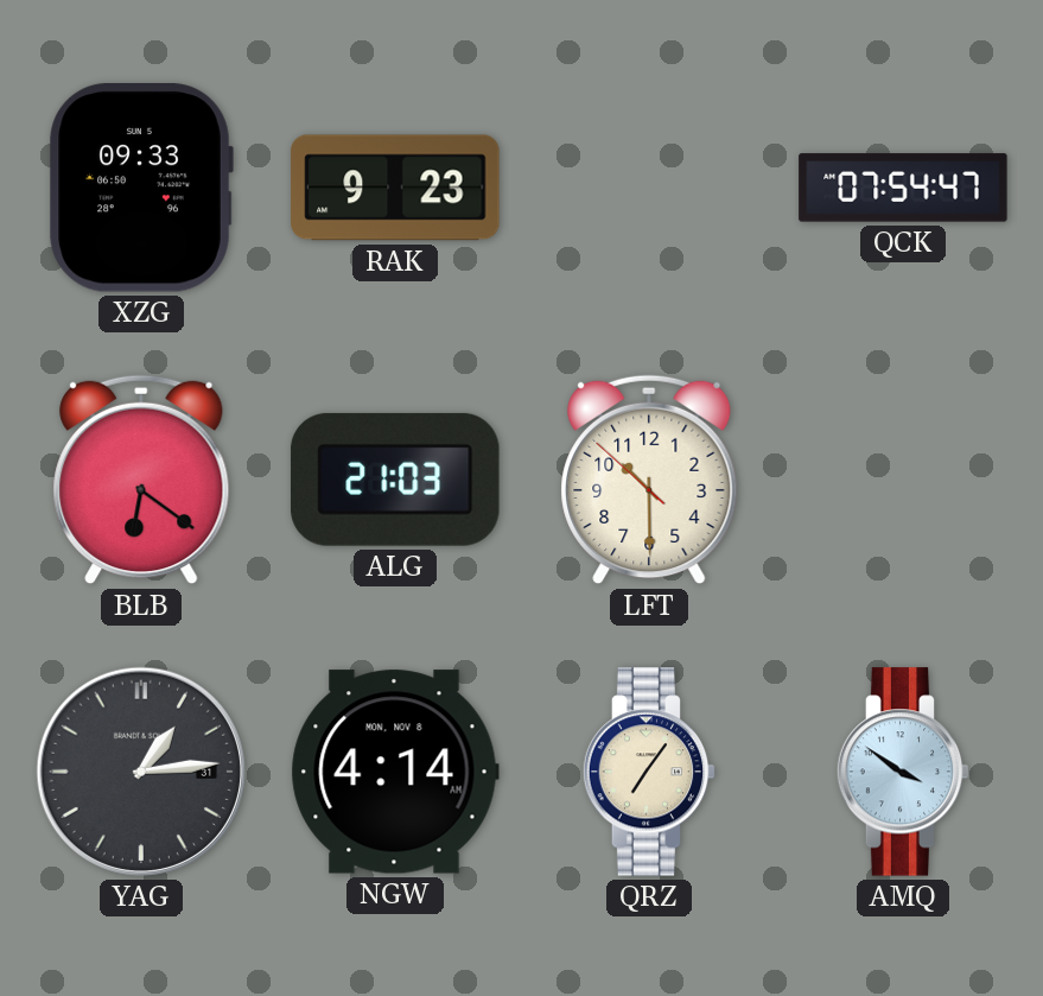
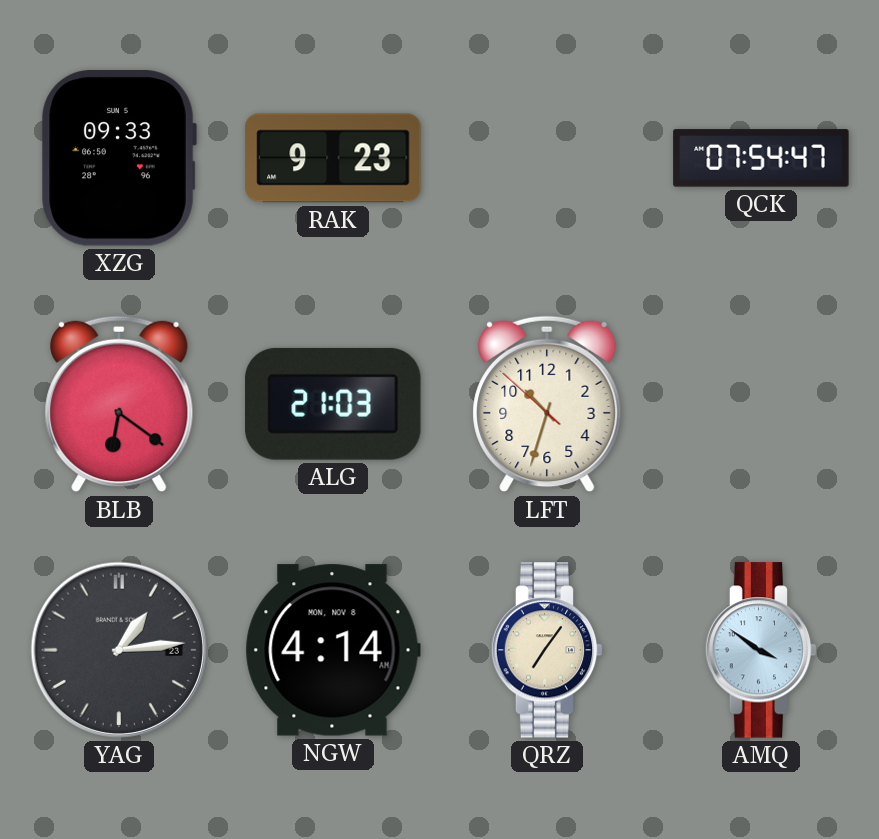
LFT: 10:29 -> 10:32
YAG date: 31 -> 23
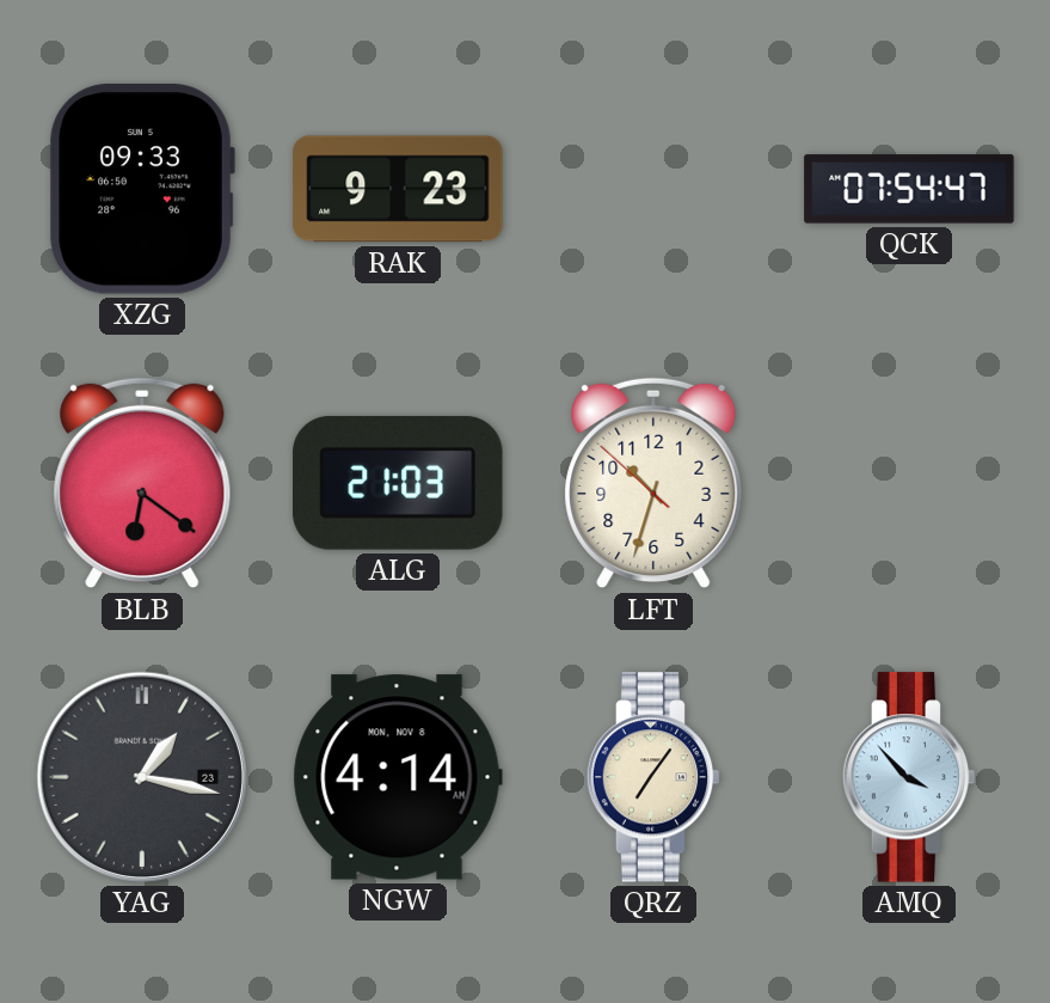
YAG: 1:14 -> 1:17
AMQ: 3:51 -> 3:53
